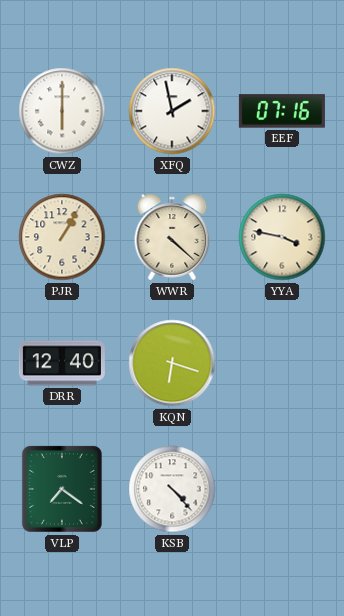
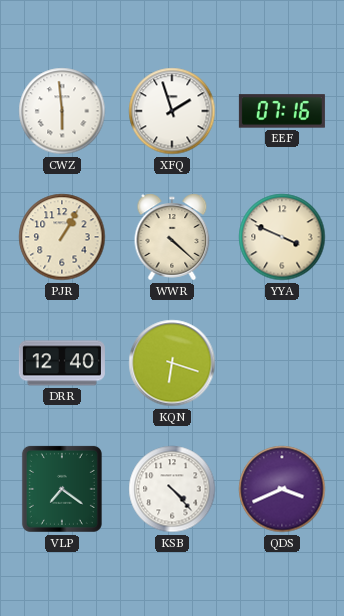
CWZ: 6:00 -> 5:59
XFQ: 1:58 -> 1:57
YYA: 3:47 -> 3:49
QDS: none -> 3:41
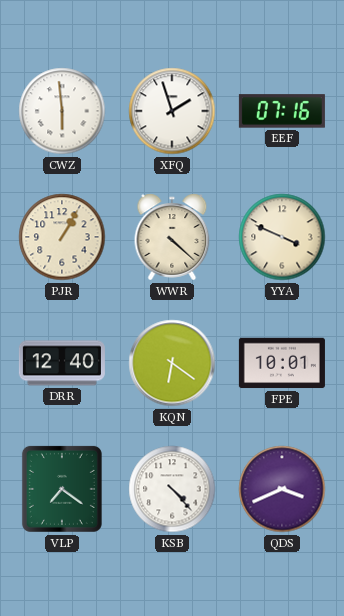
KQN: 6:18 -> 6:21
FPE: none -> 10:01
